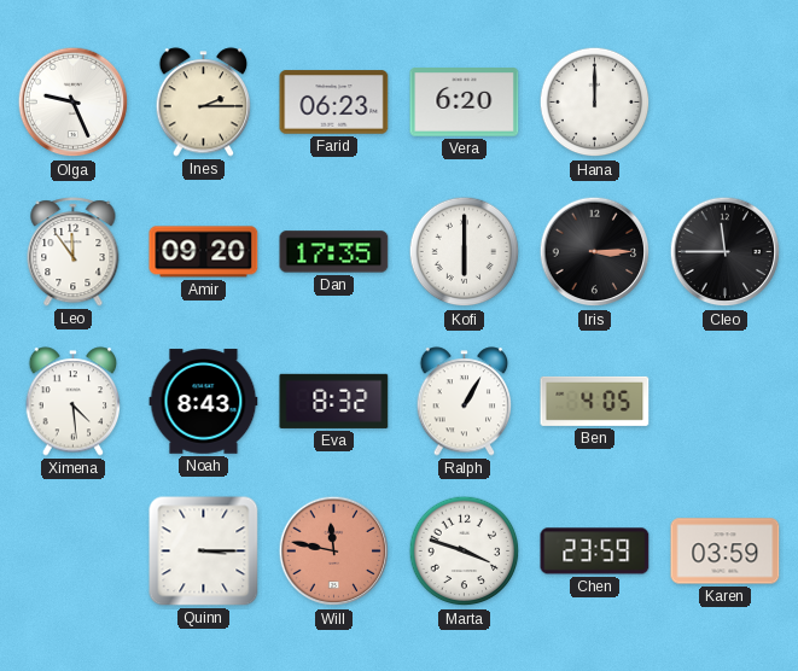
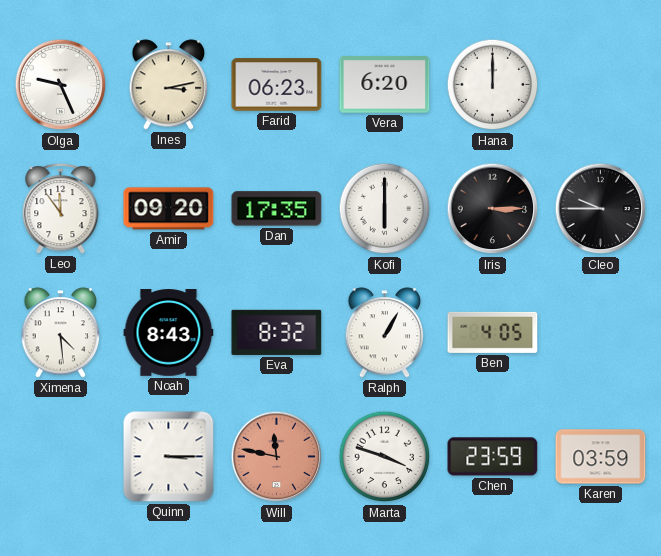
Ines: 2:15 -> 3:13
Cleo: 11:45 -> 9:45
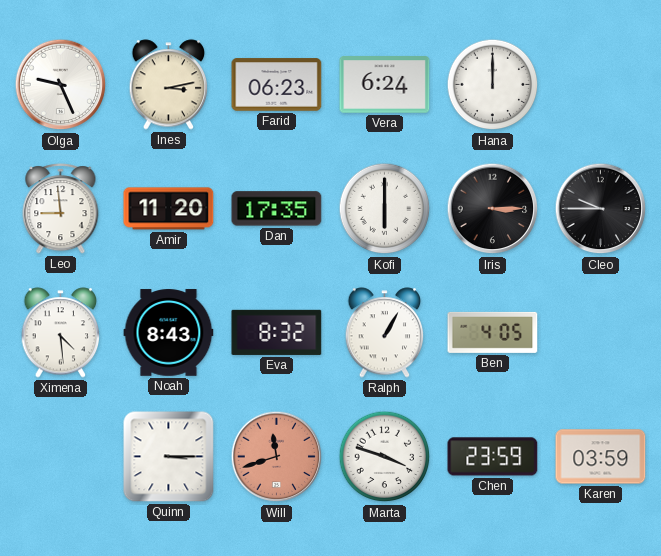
Vera: 6:20 -> 6:24
Leo: 11:54 -> 8:59
Amir: 09:20 -> 11:20
Will: 11:47 -> 11:42
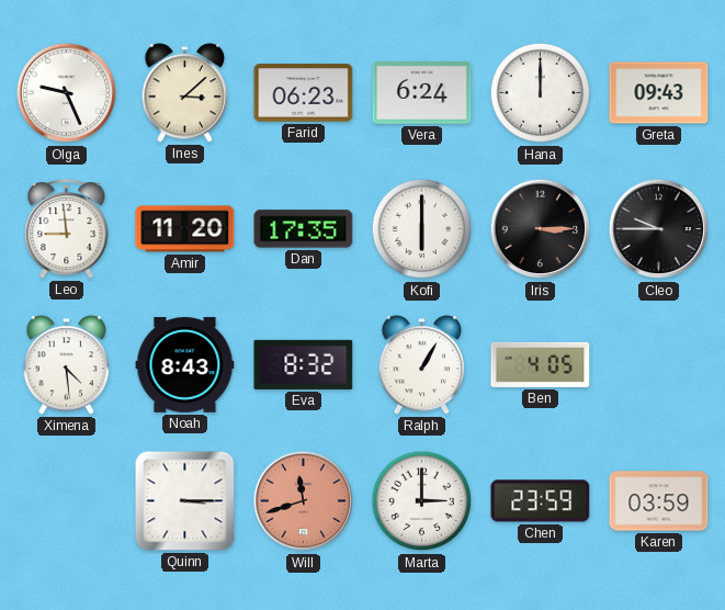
Ines: 3:13 -> 3:08
Greta: none -> 09:43
Marta: 3:48 -> 3:00
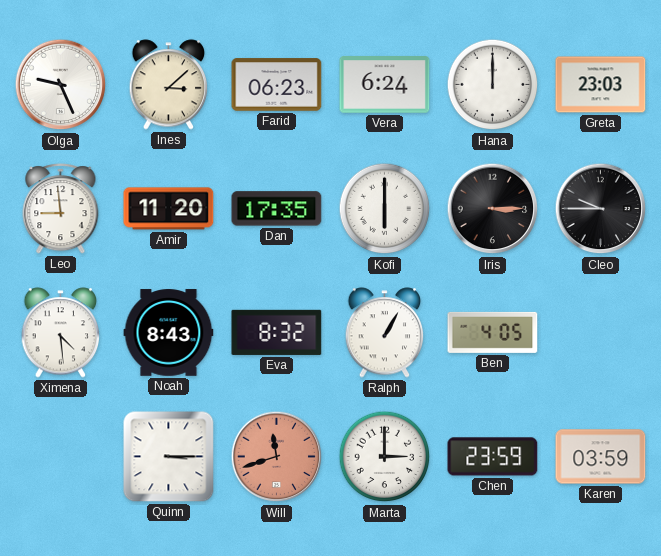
Greta: 09:43 -> 23:03
